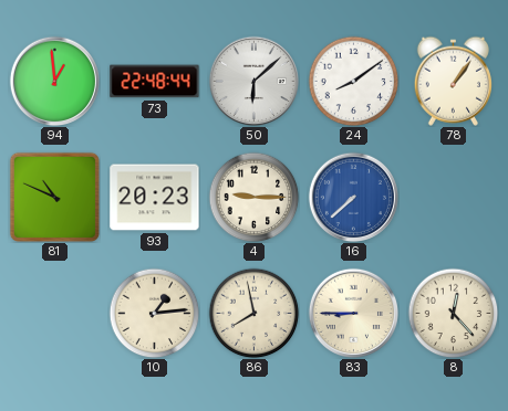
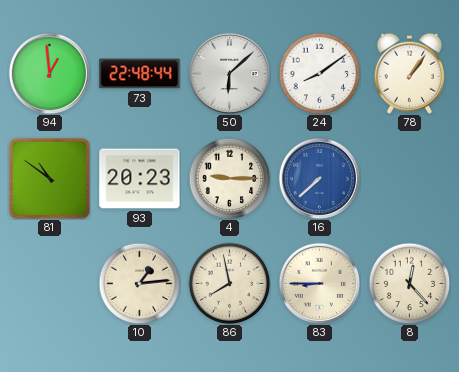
81: 10:49 -> 10:51
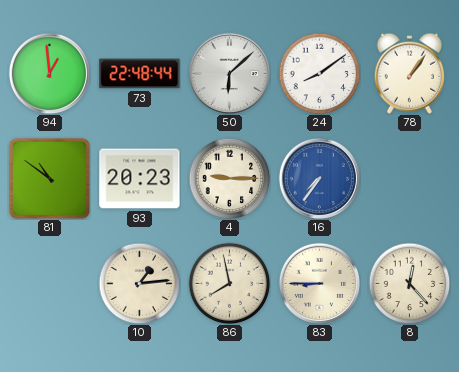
16: 7:38 -> 7:36
